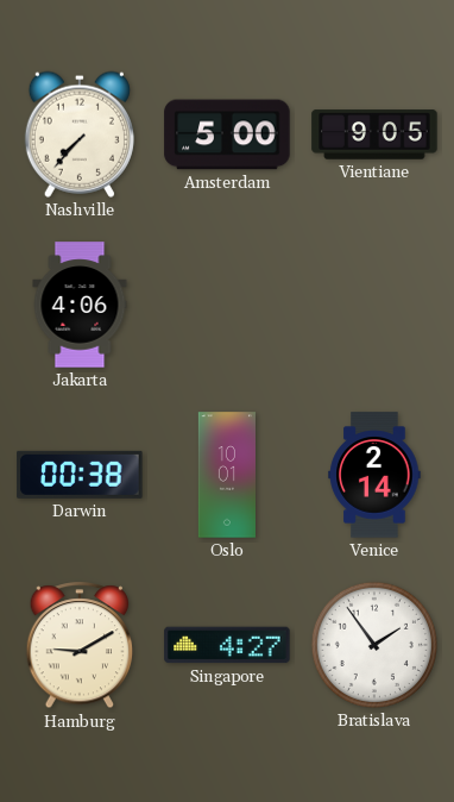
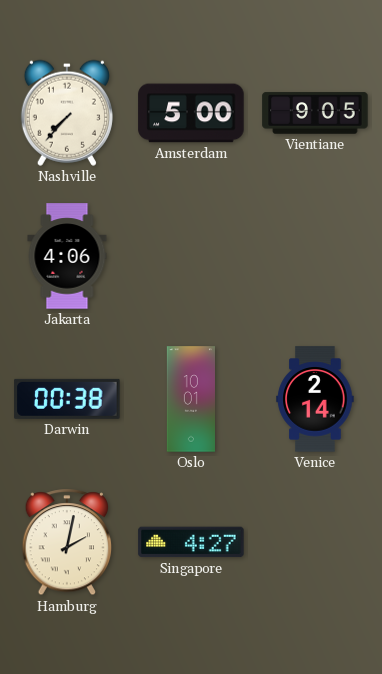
Hamburg: 9:10 -> 2:02
Bratislava: 1:54 -> none
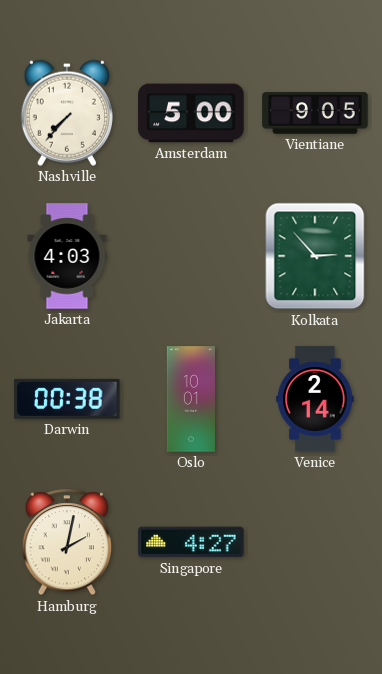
Jakarta: 4:06 -> 4:03
Kolkata: none -> 2:53
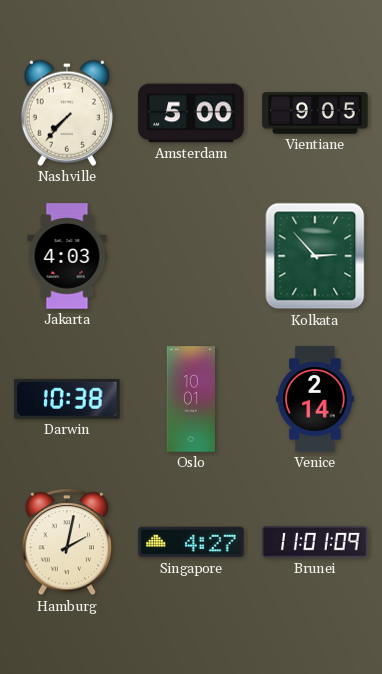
Darwin: 00:38 -> 10:38
Brunei: none -> 11:01
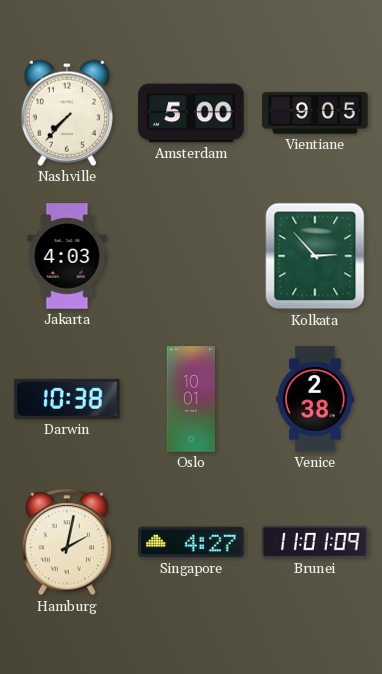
Venice: 2:14 -> 2:38
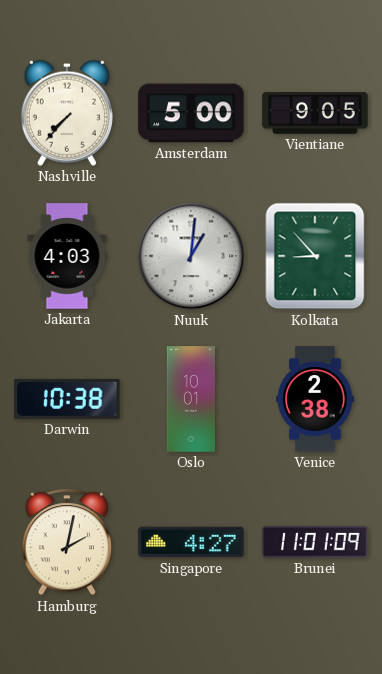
Nuuk: none -> 1:01
Kolkata: 2:53 -> 8:53
